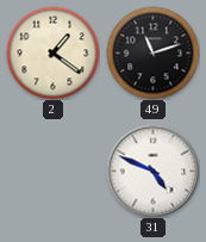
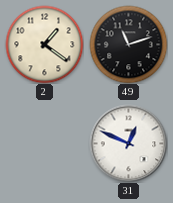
31: 4:49 -> 12:49
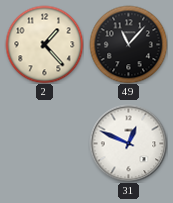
2: 1:21 -> 1:23
49: 11:12 -> 11:07
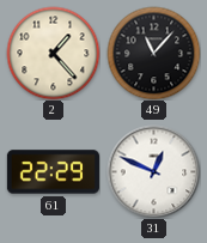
61: none -> 22:29
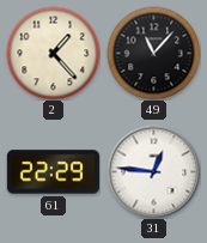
31: 12:49 -> 12:46
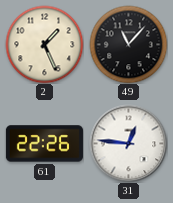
2: 1:23 -> 1:26
61: 22:29 -> 22:26
